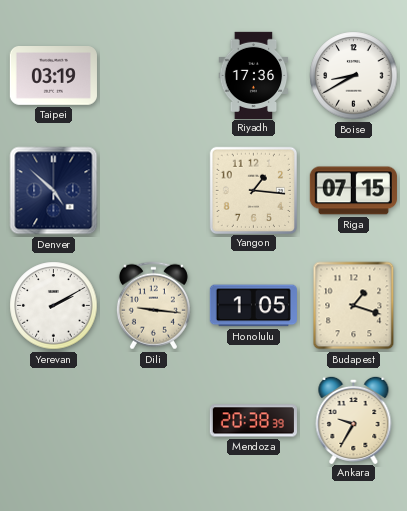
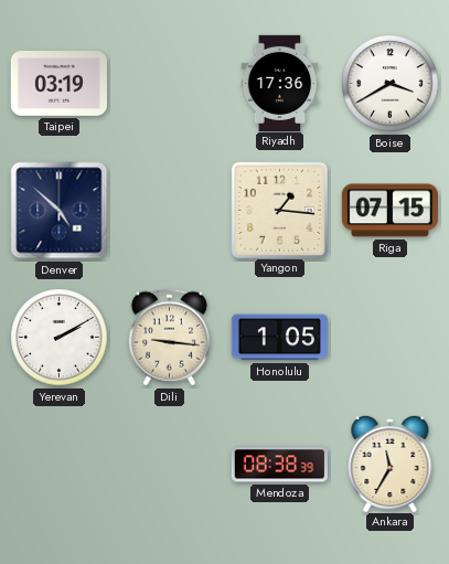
Boise: 8:40 -> 3:40
Budapest: 1:18 -> none
Mendoza: 20:38 -> 08:38
Ankara: 9:35 -> 11:35
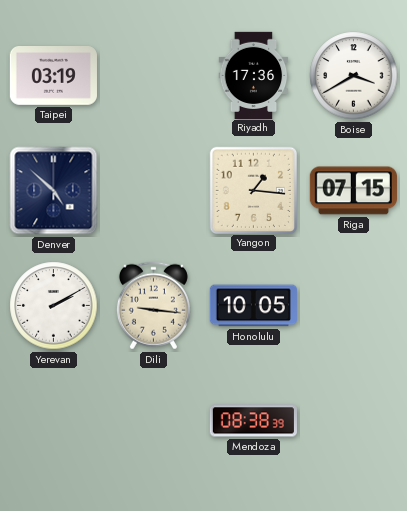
Honolulu: 1:05 -> 10:05
Ankara: 11:35 -> none
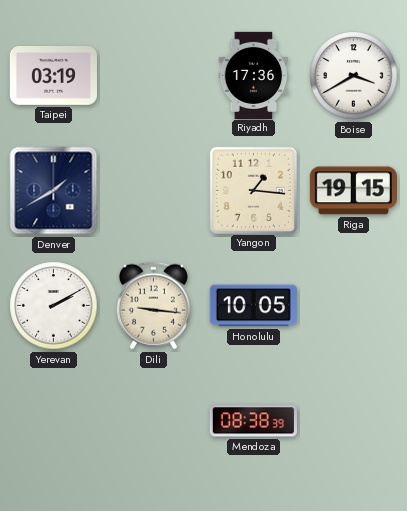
Denver: 4:52 -> 1:40
Riga: 07:15 -> 19:15
